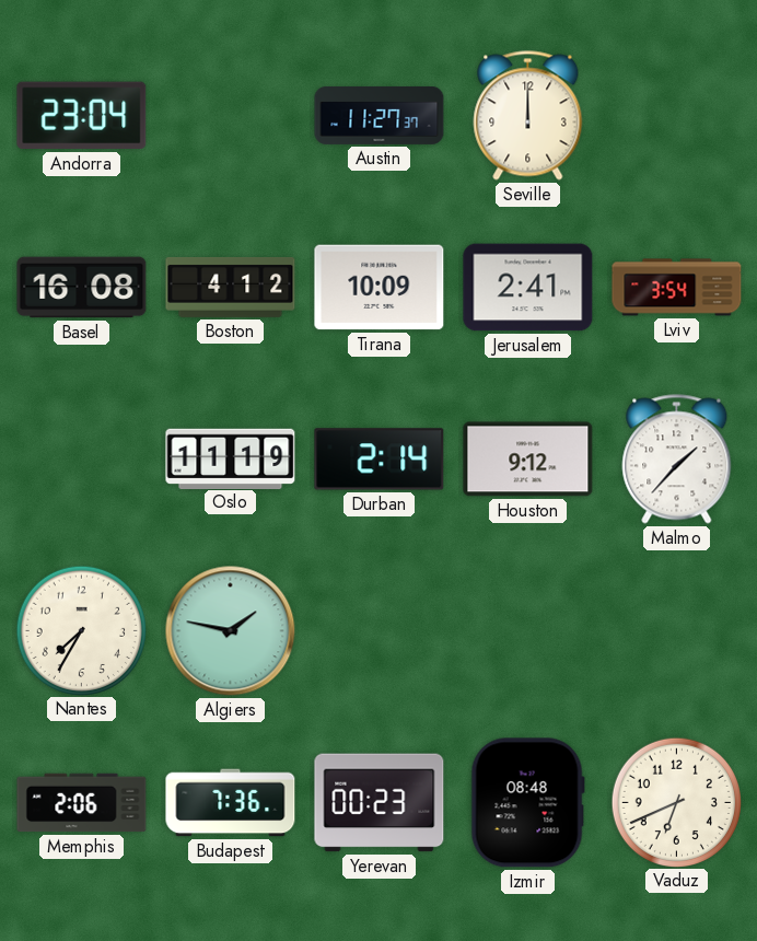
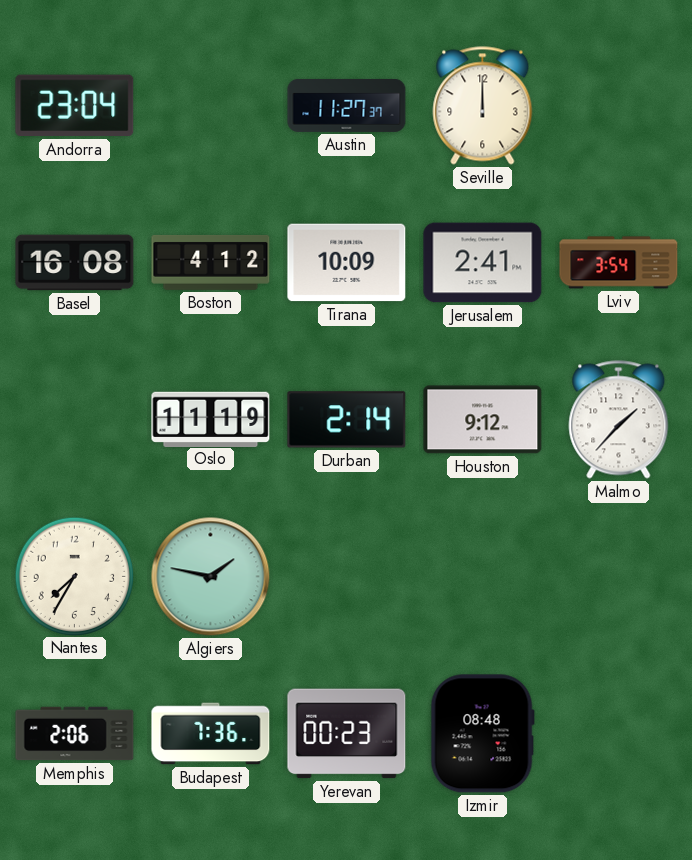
Vaduz: 6:41 -> none
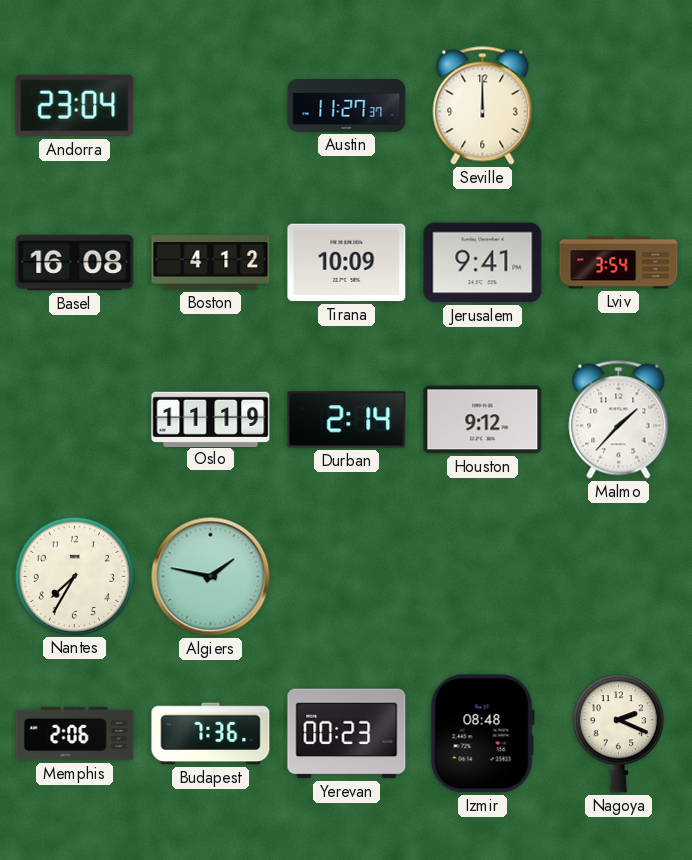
Jerusalem: 2:41 -> 9:41
Nagoya: none -> 2:19
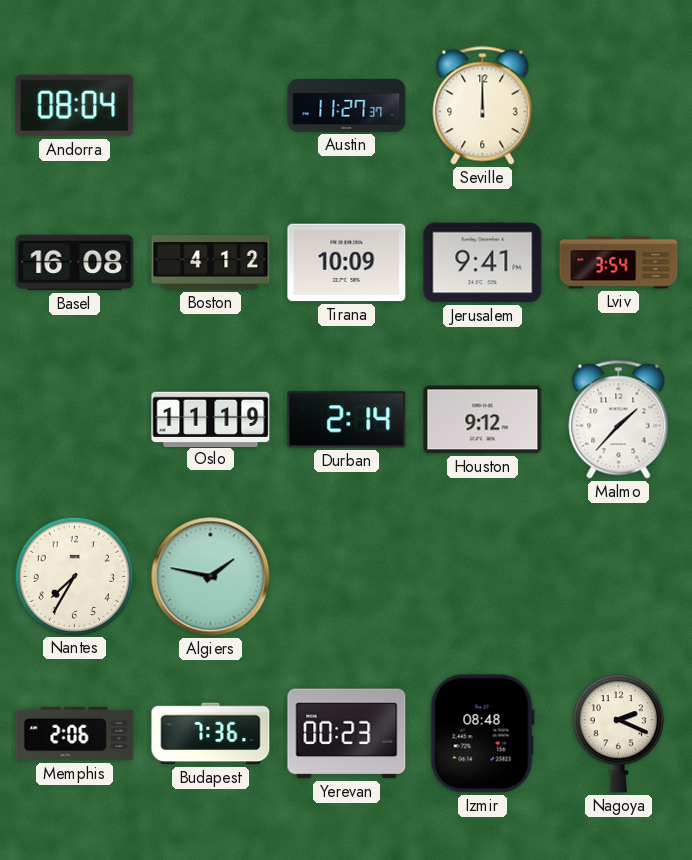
Andorra: 23:04 -> 08:04
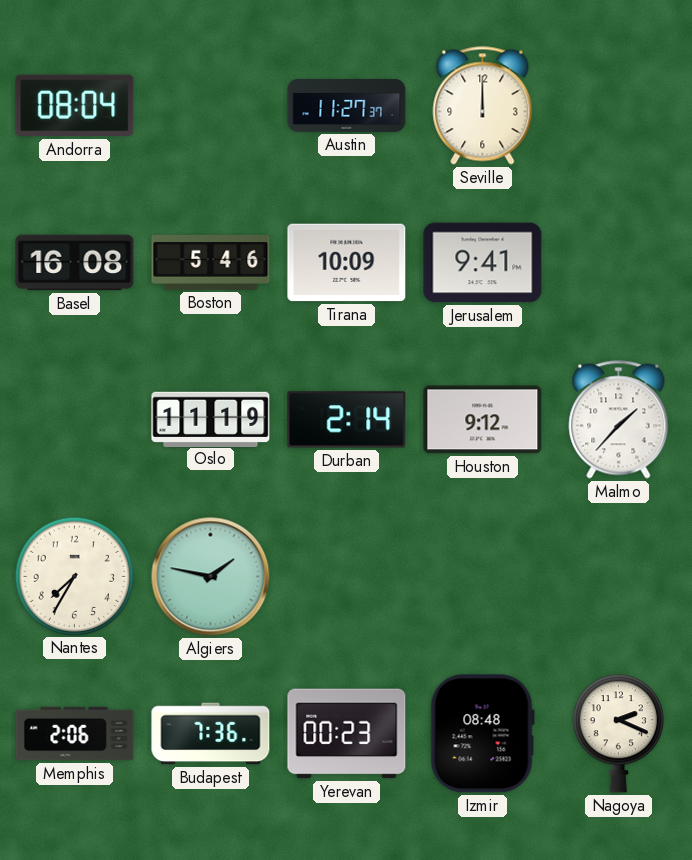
Boston: 4:12 -> 5:46
Lviv: 3:54 -> none
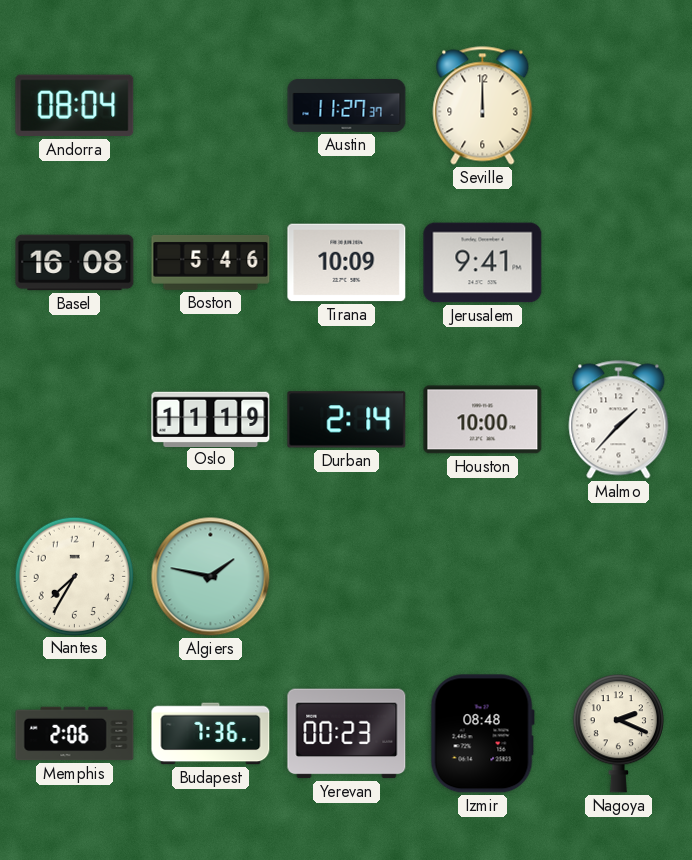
Houston: 9:12 -> 10:00
